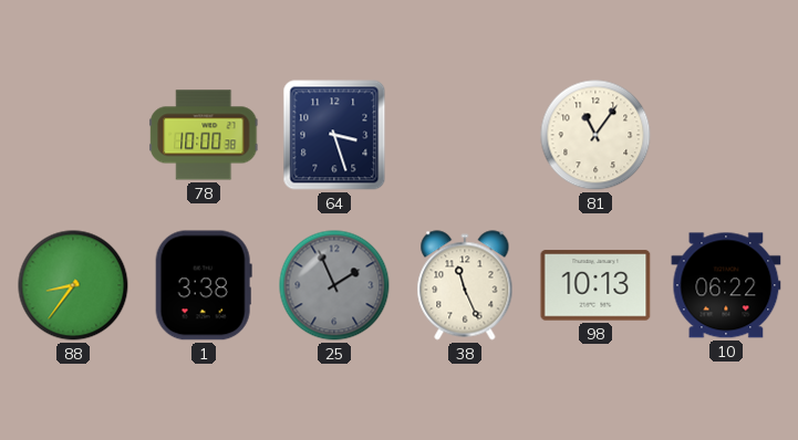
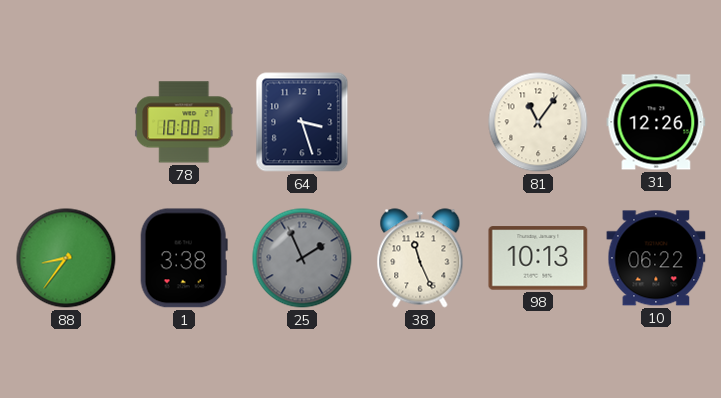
31: none -> 12:26
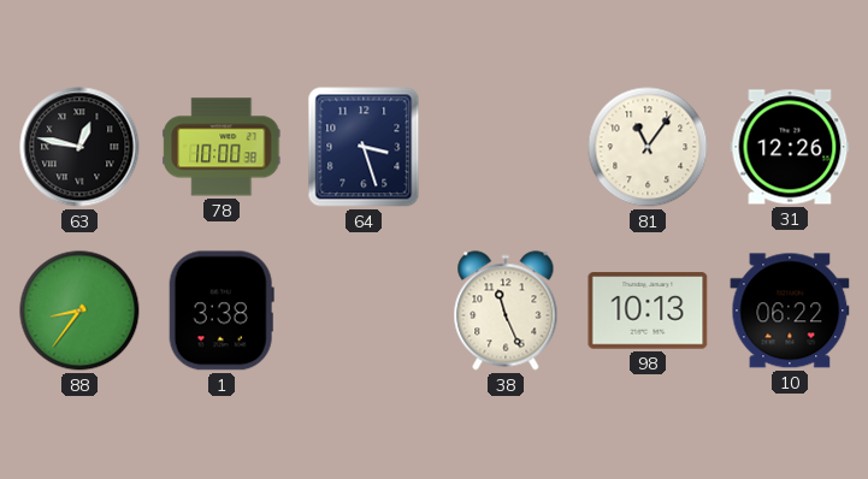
63: none -> 12:47
25: 1:56 -> none
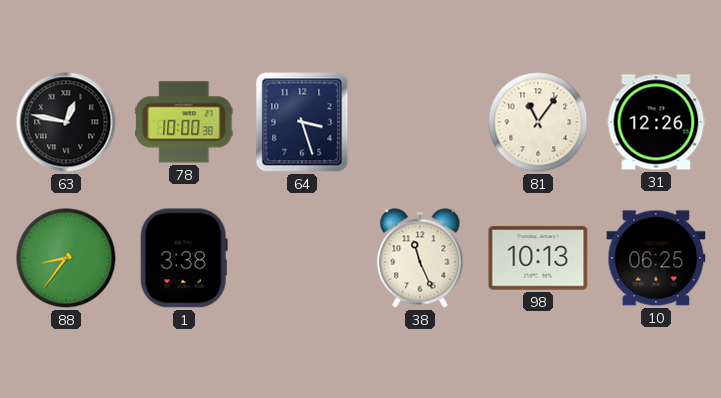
10: 06:22 -> 06:25
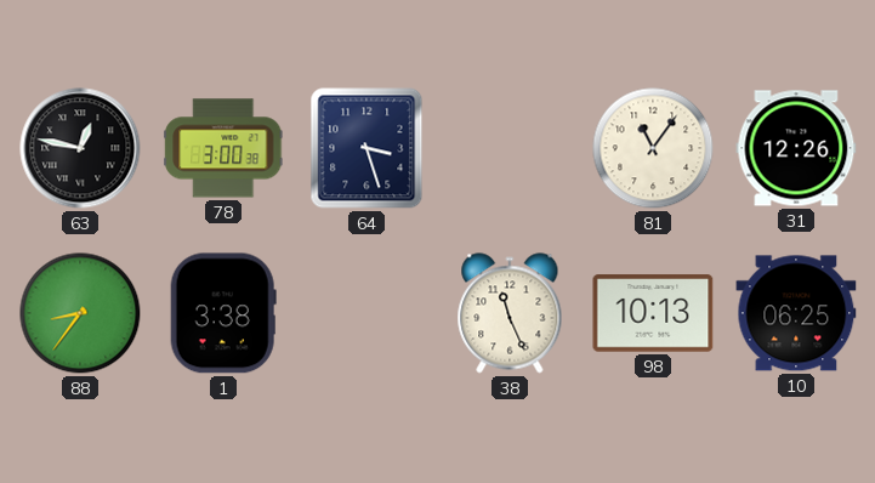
78: 10:00 -> 3:00
